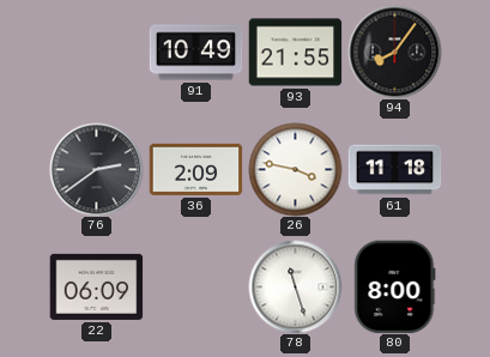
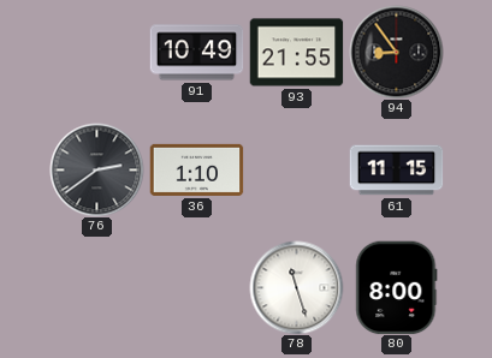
94: 8:06 -> 8:54
36: 2:09 -> 1:10
26: 3:47 -> none
61: 11:18 -> 11:15
22: 06:09 -> none
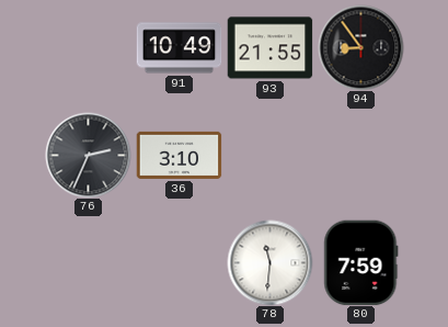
76: 2:39 -> 2:34
36: 1:10 -> 3:10
61: 11:15 -> none
78: 11:27 -> 11:31
80: 8:00 -> 7:59
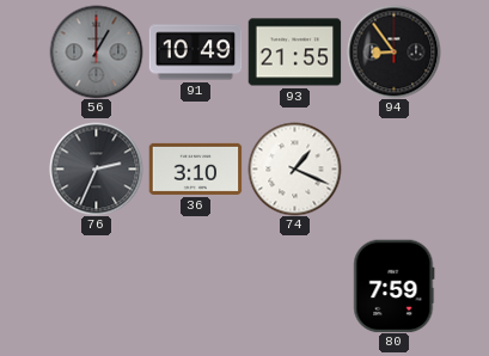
56: none -> 1:00
74: none -> 1:19
78: 11:31 -> none
